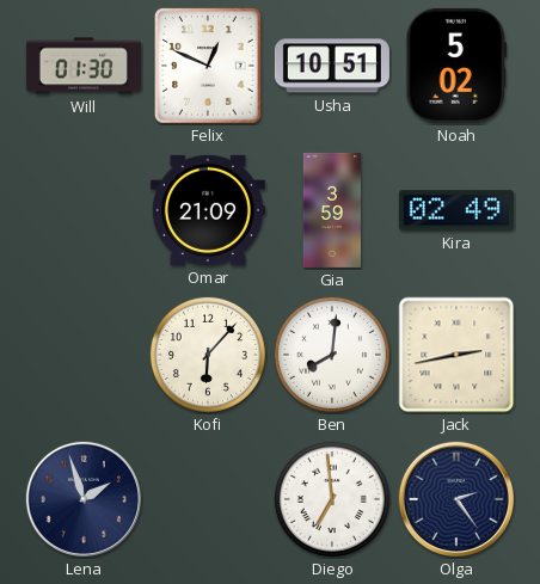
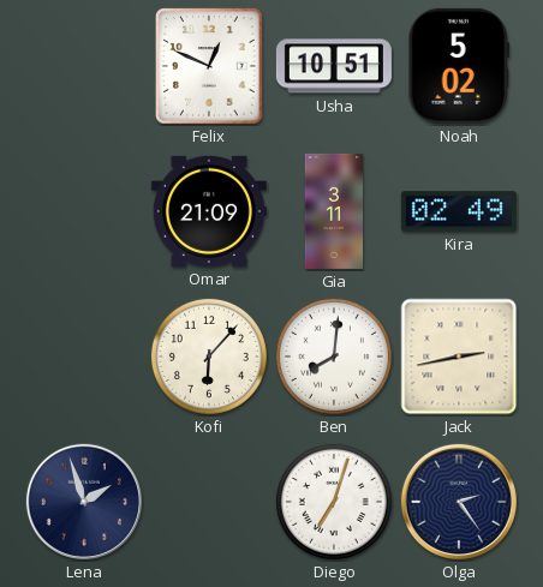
Will: 01:30 -> none
Gia: 3:59 -> 3:11
Diego: 6:59 -> 7:03
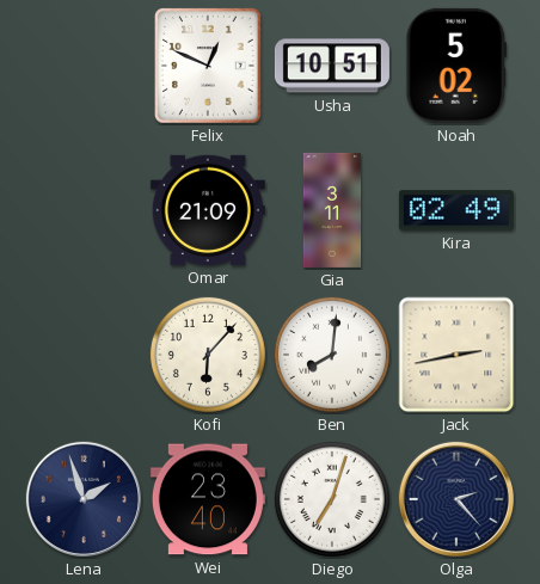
Wei: none -> 23:40
Olga: 2:24 -> 2:23
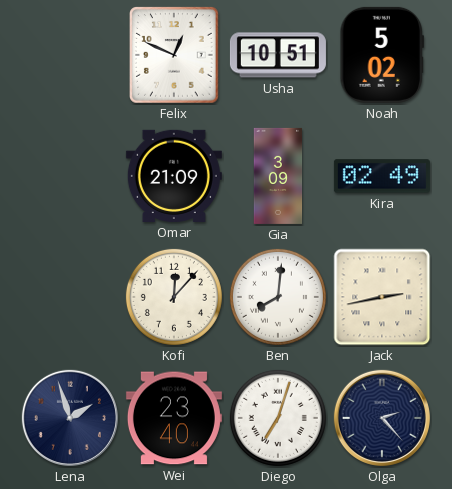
Gia: 3:11 -> 3:09
Kofi: 6:07 -> 12:07
